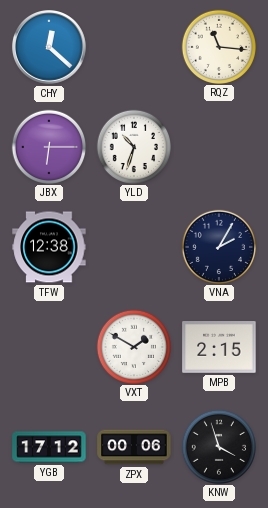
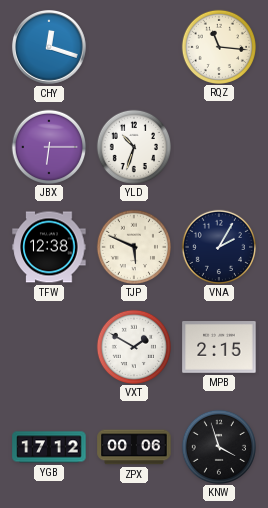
CHY: 12:22 -> 12:18
TJP: none -> 5:49
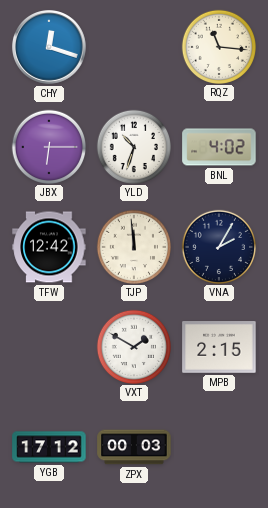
BNL: none -> 4:02
TFW: 12:38 -> 12:42
TJP: 5:49 -> 11:59
ZPX: 00:06 -> 00:03
KNW: 3:57 -> none
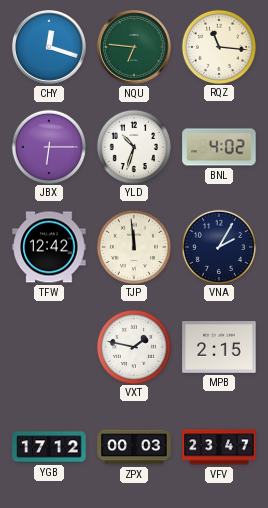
NQU: none -> 6:46
VXT: 1:50 -> 1:47
VFV: none -> 23:47
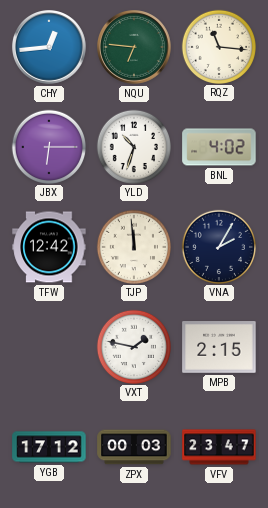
CHY: 12:18 -> 12:44
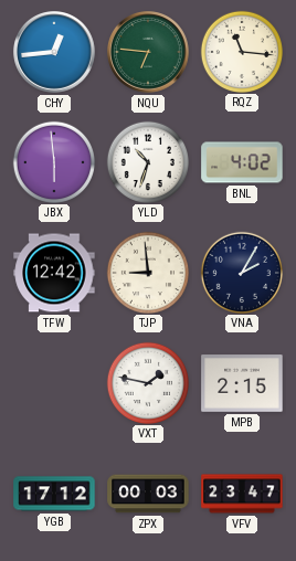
JBX: 6:15 -> 5:59
TJP: 11:59 -> 8:59
